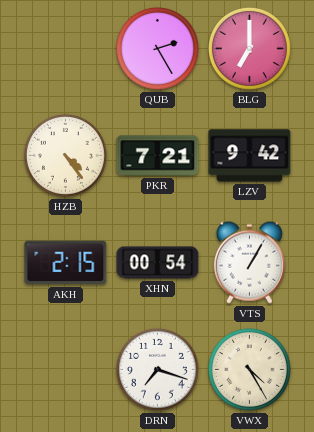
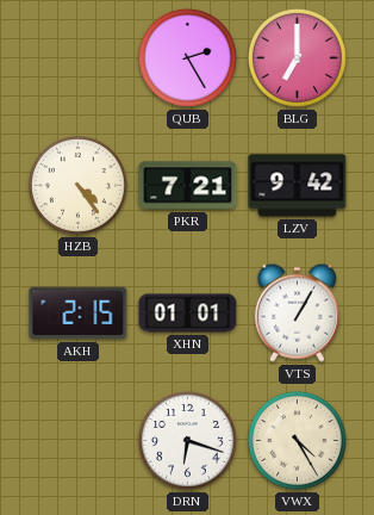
XHN: 00:54 -> 01:01
DRN: 7:18 -> 6:18
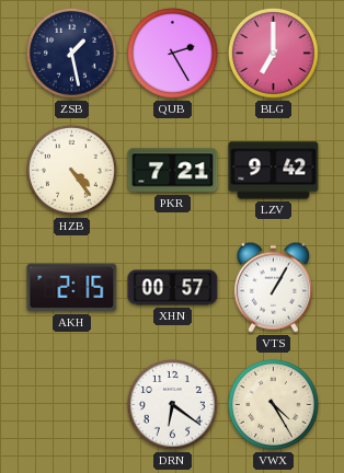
ZSB: none -> 1:28
XHN: 01:01 -> 00:57
DRN: 6:18 -> 6:21
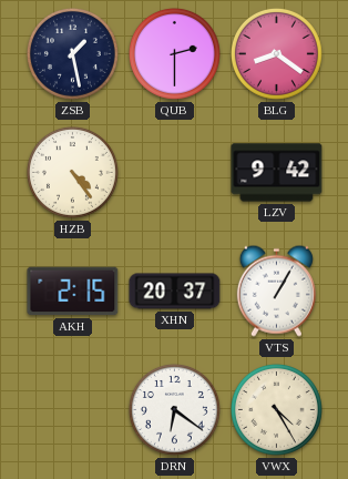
QUB: 2:25 -> 2:30
BLG: 7:00 -> 8:21
PKR: 7:21 -> none
XHN: 00:57 -> 20:37
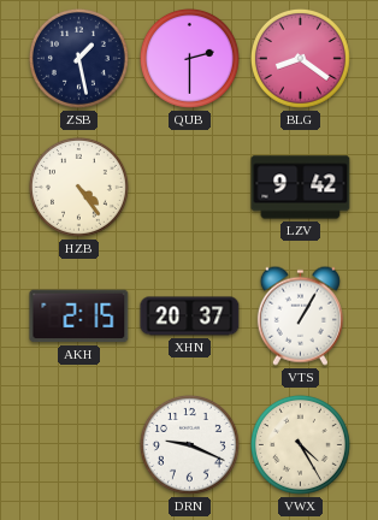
DRN: 6:21 -> 9:19
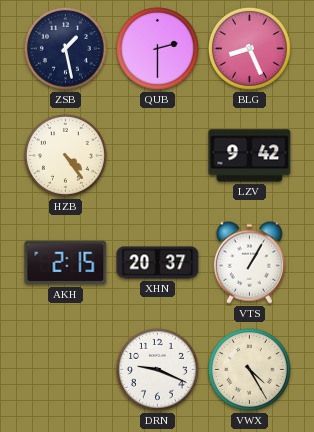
BLG: 8:21 -> 8:26
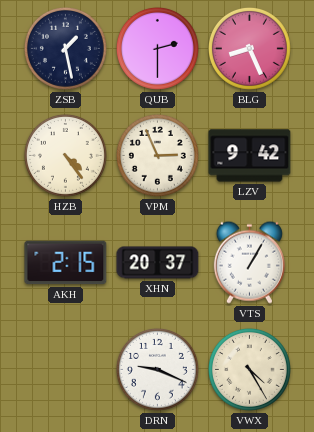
VPM: none -> 2:56
